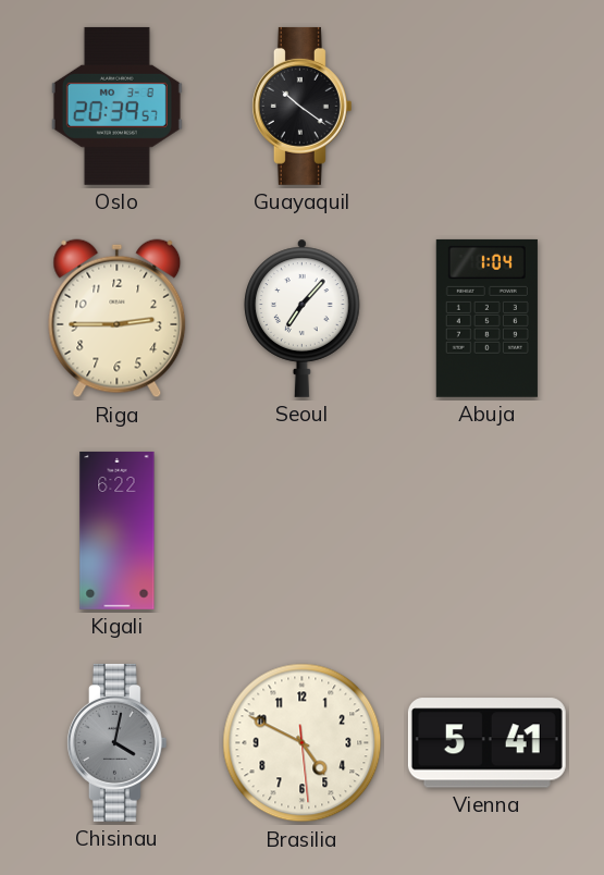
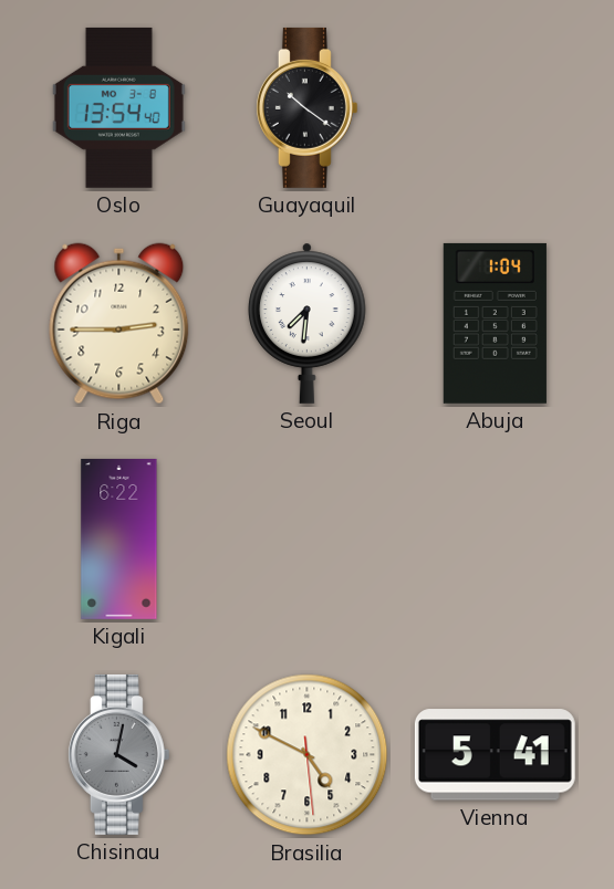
Oslo: 20:39 -> 13:54
Seoul: 7:07 -> 7:31
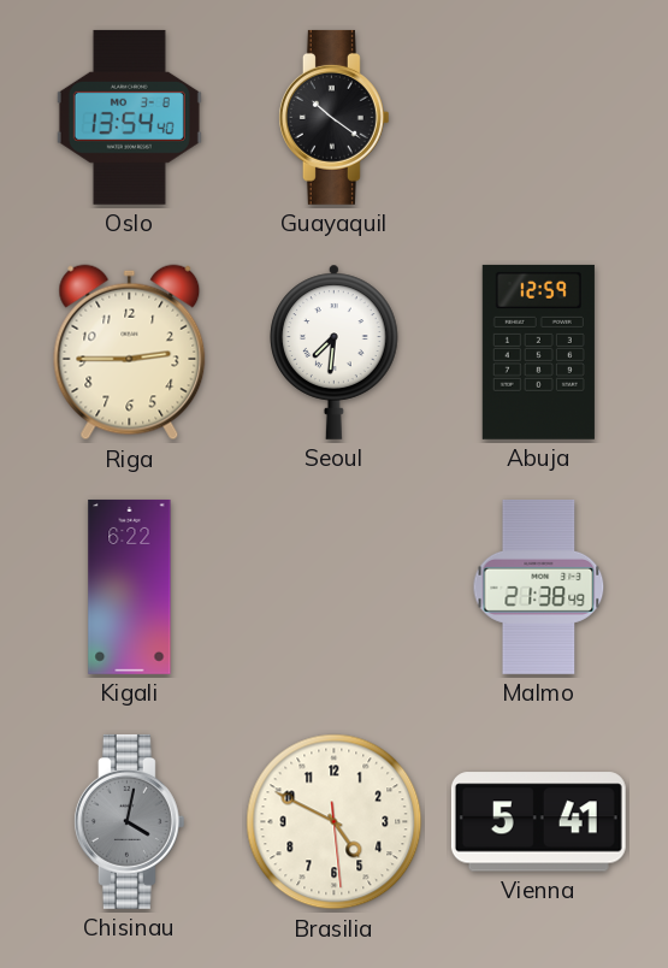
Abuja: 1:04 -> 12:59
Malmo: none -> 21:38
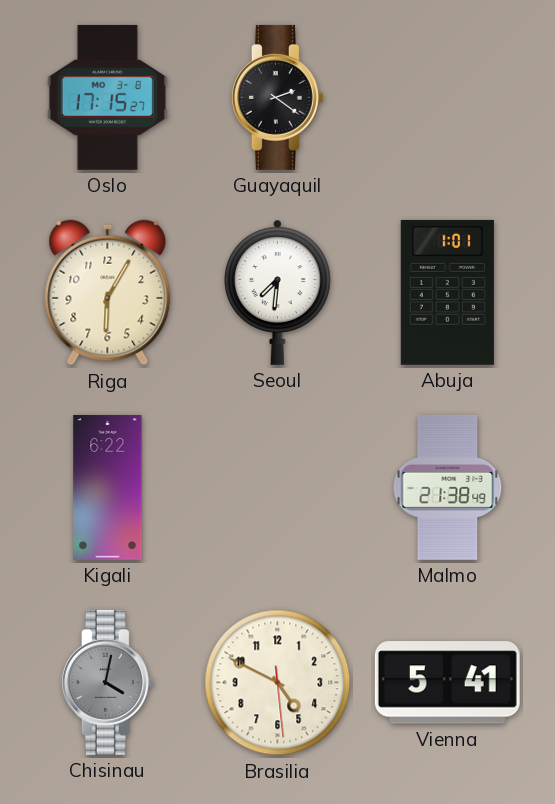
Oslo: 13:54 -> 17:15
Guayaquil: 10:21 -> 2:21
Riga: 2:45 -> 6:05
Abuja: 12:59 -> 1:01
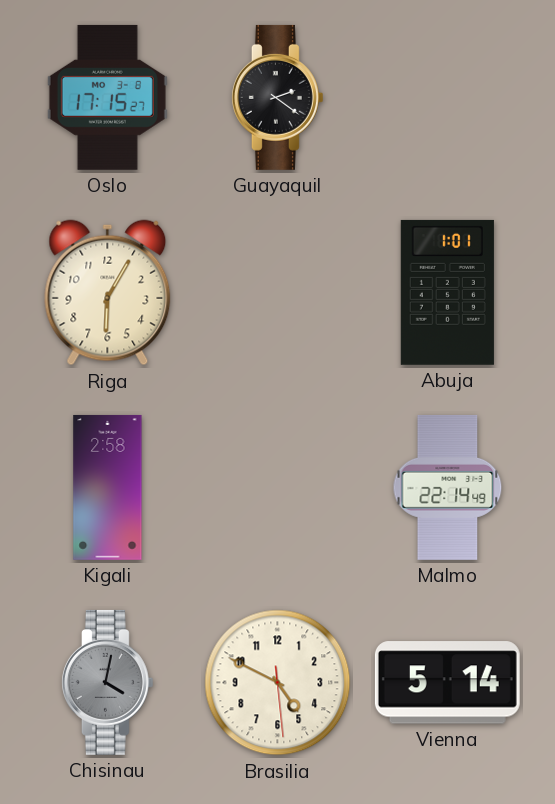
Seoul: 7:31 -> none
Kigali: 6:22 -> 2:58
Malmo: 21:38 -> 22:14
Vienna: 5:41 -> 5:14
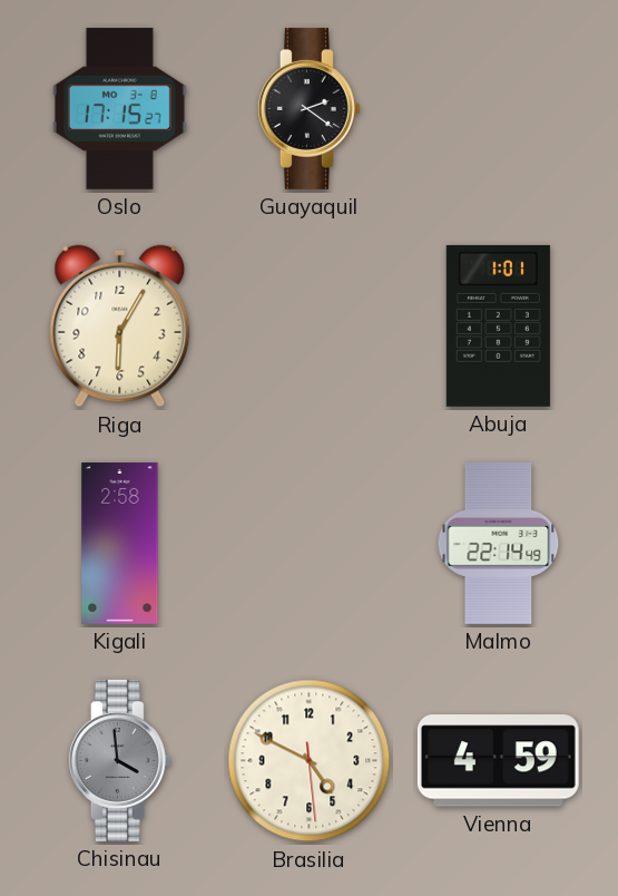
Chisinau: 4:02 -> 3:59
Vienna: 5:14 -> 4:59
